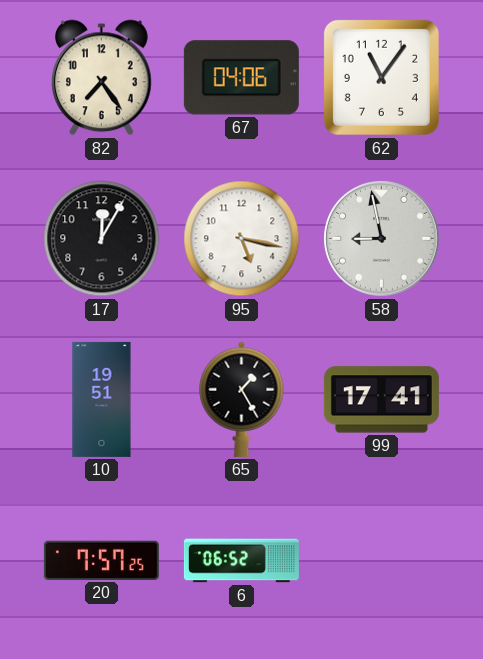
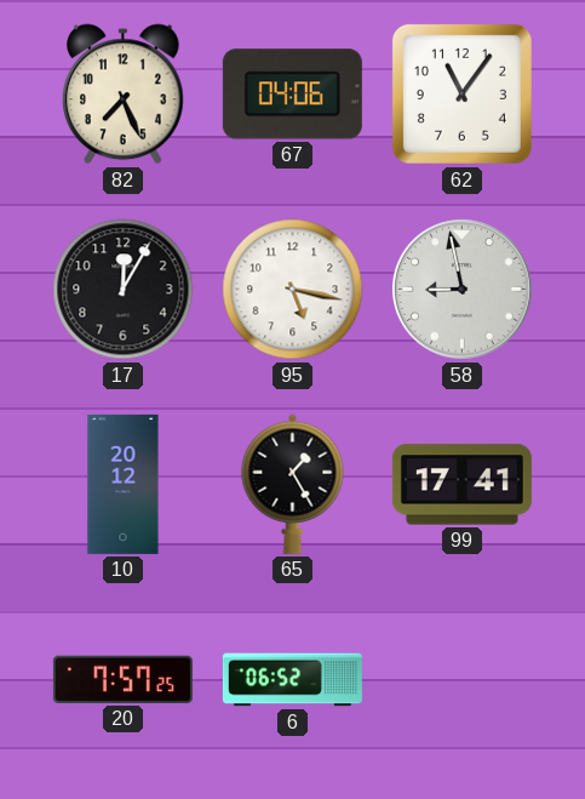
82: 7:24 -> 7:26
10: 19:51 -> 20:12
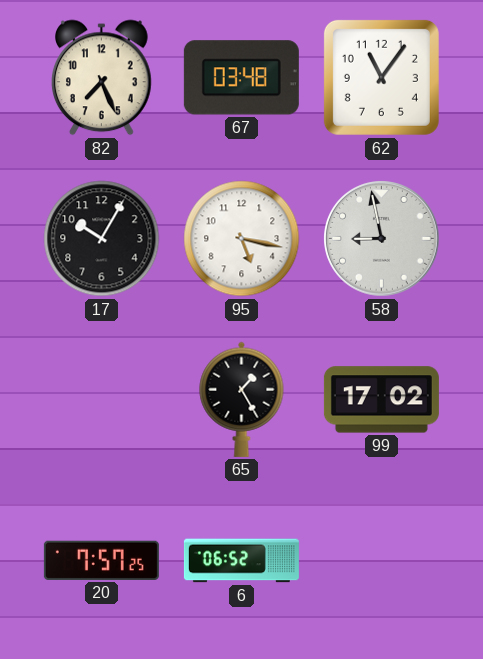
67: 04:06 -> 03:48
17: 12:05 -> 10:05
10: 20:12 -> none
99: 17:41 -> 17:02
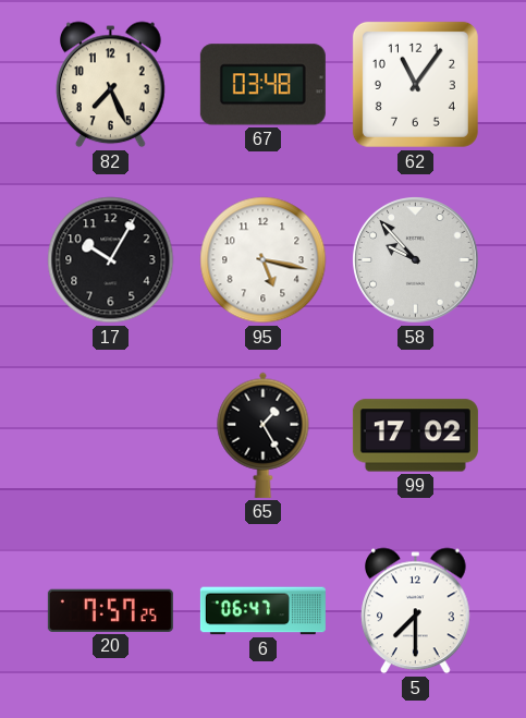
58: 8:58 -> 9:53
6: 06:52 -> 06:47
5: none -> 7:30
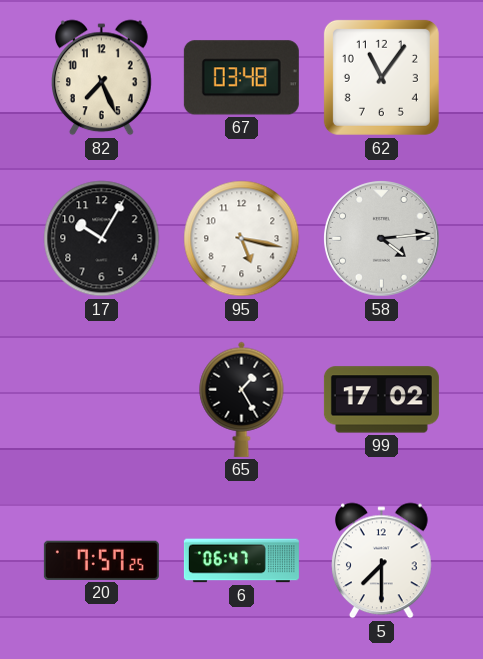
58: 9:53 -> 4:14
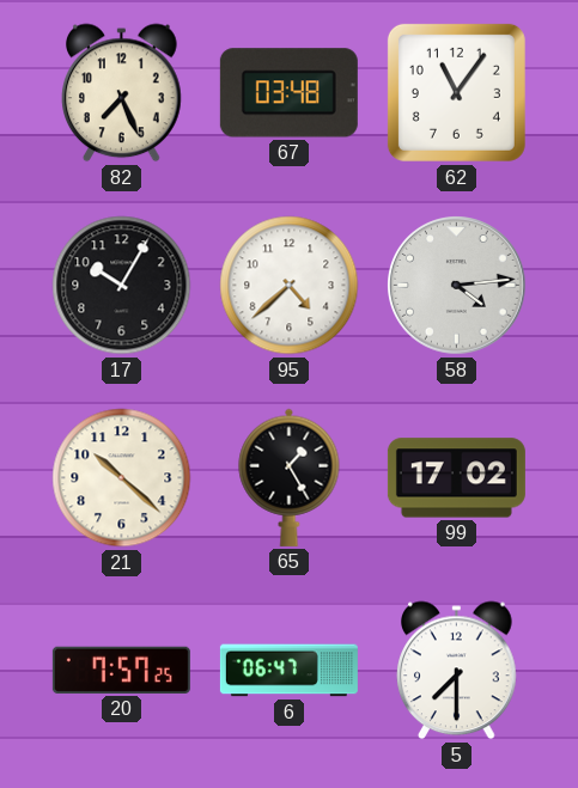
95: 5:17 -> 4:38
21: none -> 10:22
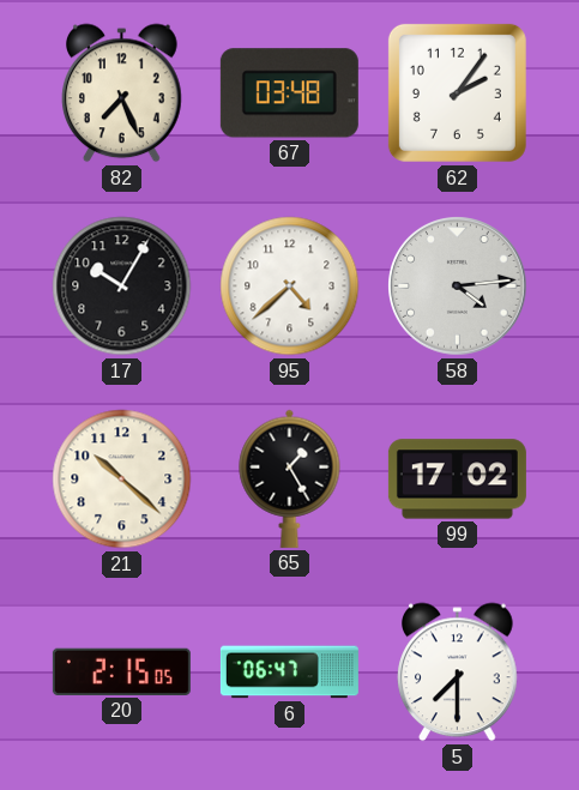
62: 11:06 -> 2:06
20: 7:57 -> 2:15
